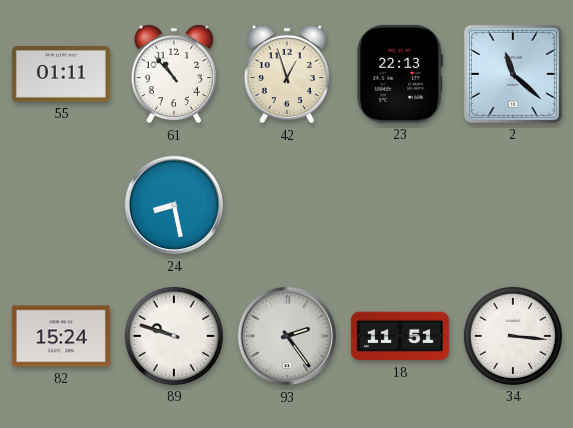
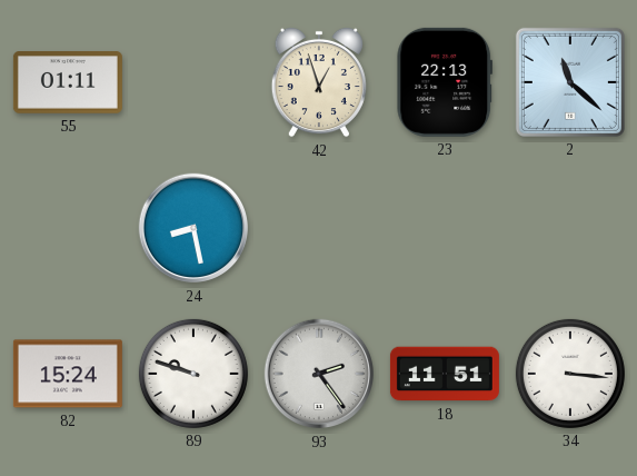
61: 10:53 -> none
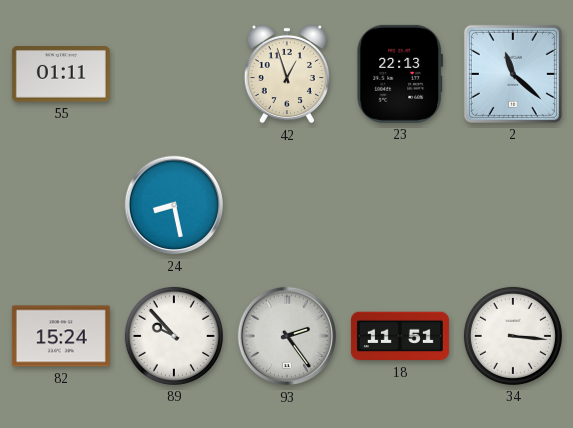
89: 9:48 -> 9:53
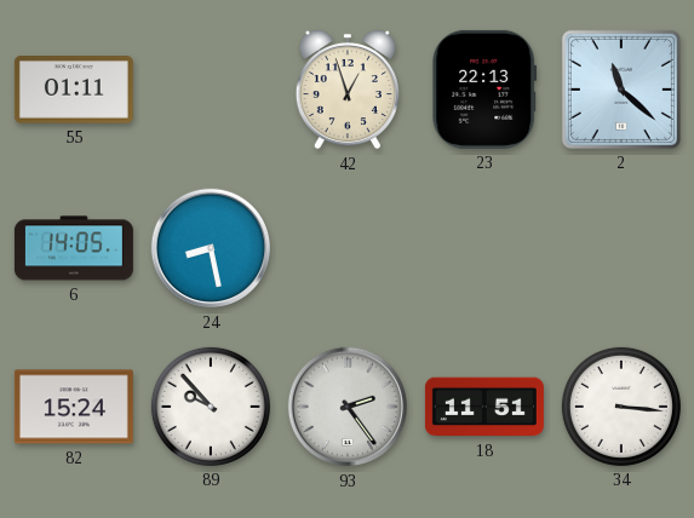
6: none -> 14:05
